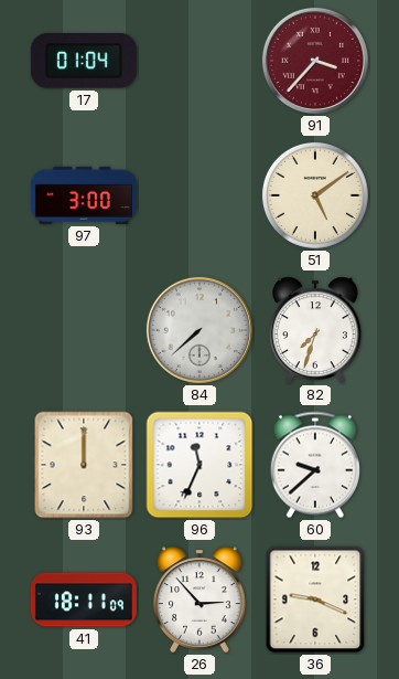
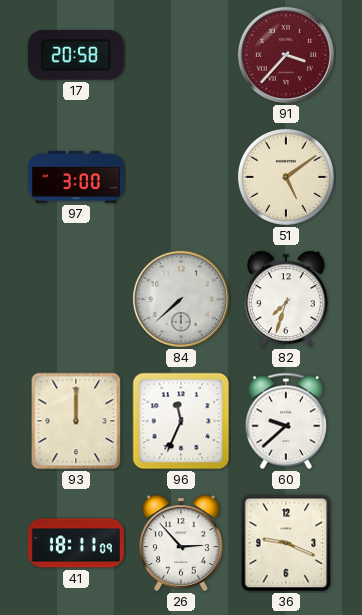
17: 01:04 -> 20:58
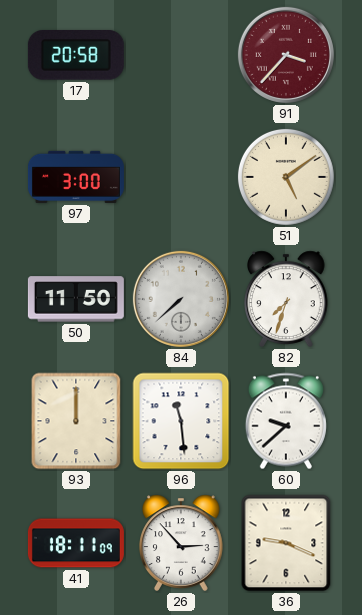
50: none -> 11:50
96: 11:34 -> 11:29
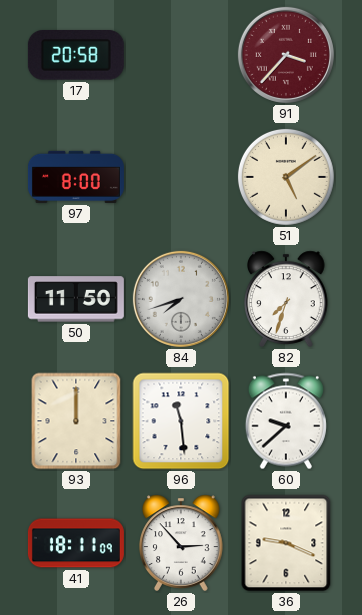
97: 3:00 -> 8:00
84: 7:38 -> 7:42
